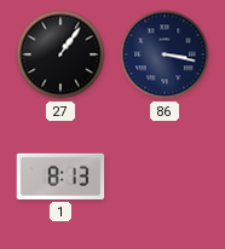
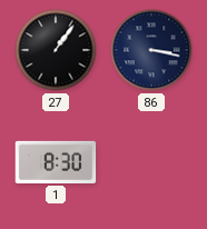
1: 8:13 -> 8:30
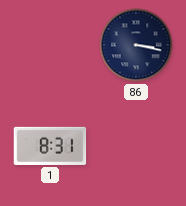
27: 1:06 -> none
1: 8:30 -> 8:31
